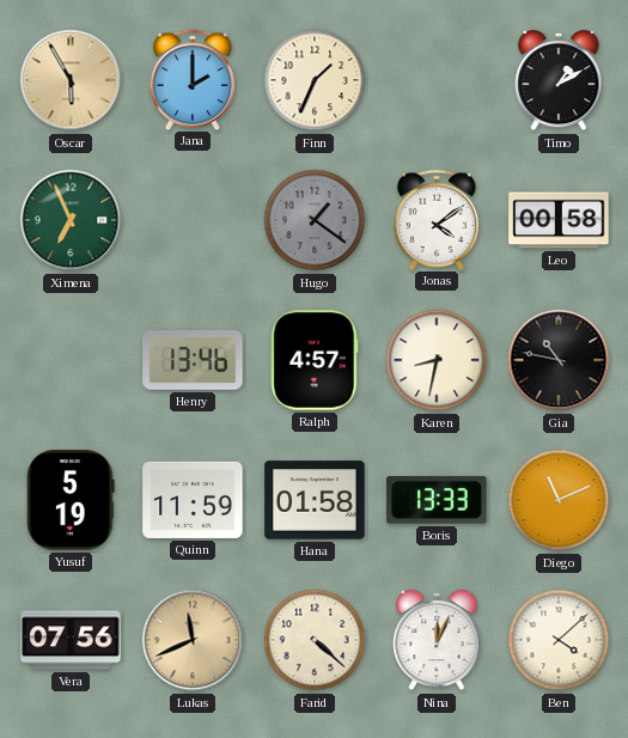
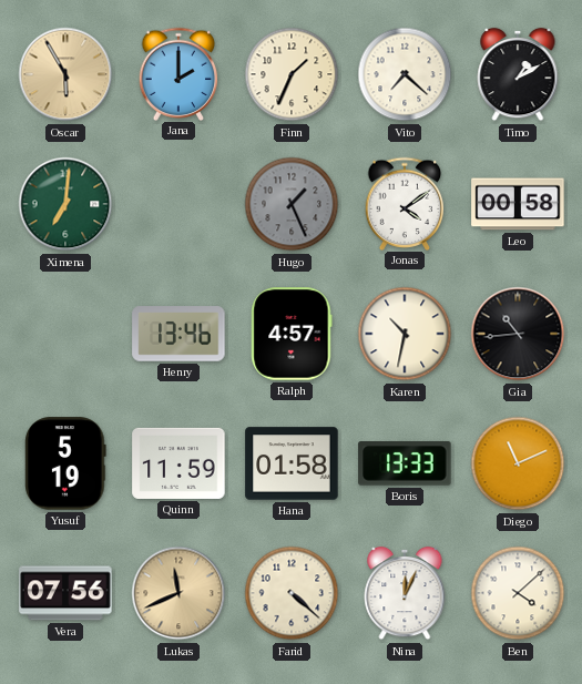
Vito: none -> 7:22
Ximena: 6:56 -> 7:01
Hugo: 1:21 -> 1:26
Karen: 8:32 -> 10:32
Gia: 10:47 -> 10:44
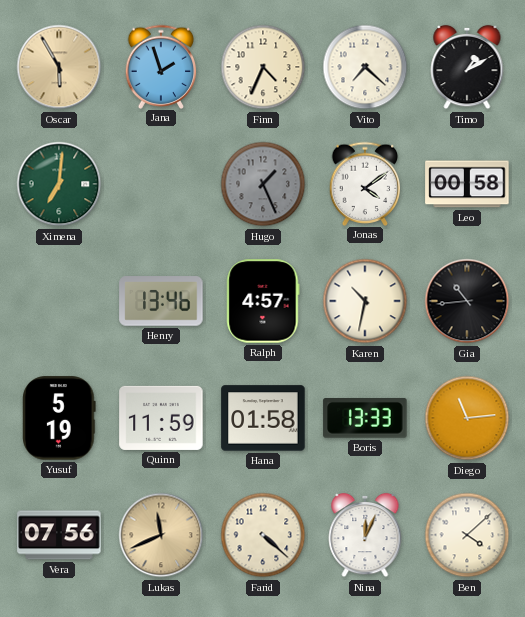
Jana: 2:00 -> 1:57
Finn: 1:34 -> 4:34
Diego: 11:11 -> 11:14
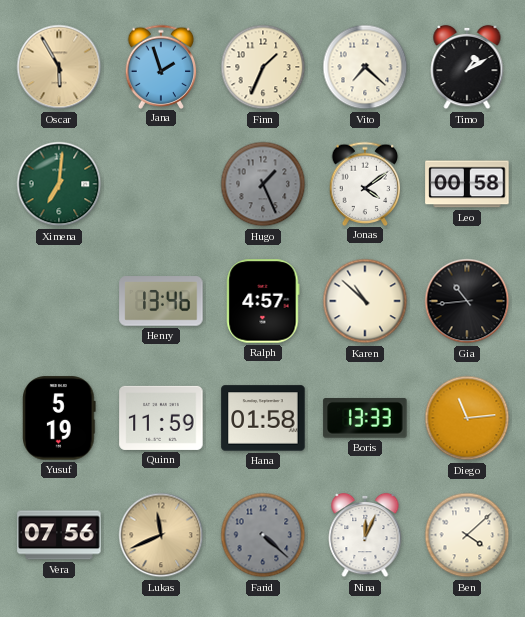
Finn: 4:34 -> 1:34
Karen: 10:32 -> 10:52
Farid dial: cream -> grey
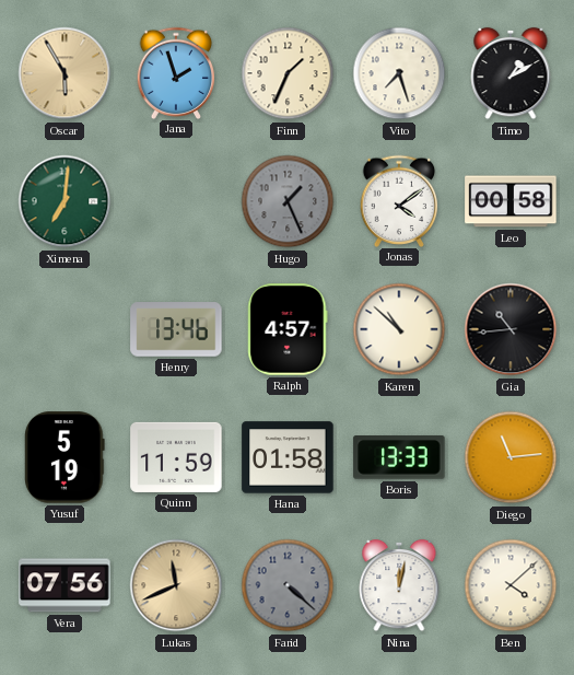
Vito: 7:22 -> 7:27
Nina: 12:04 -> 12:02
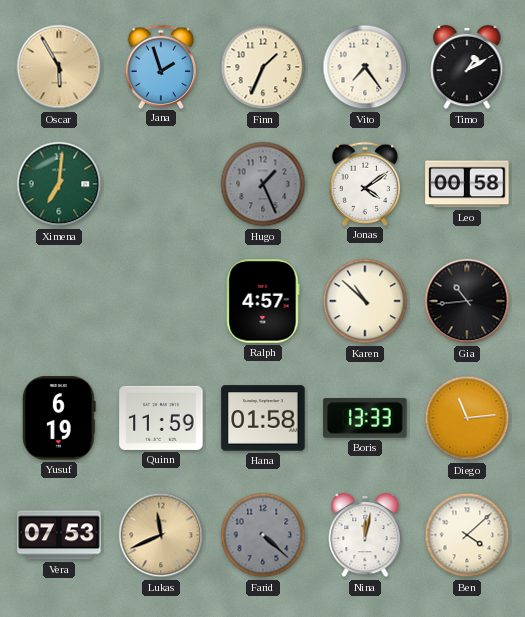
Vito: 7:27 -> 7:24
Henry: 13:46 -> none
Yusuf: 5:19 -> 6:19
Vera: 07:56 -> 07:53
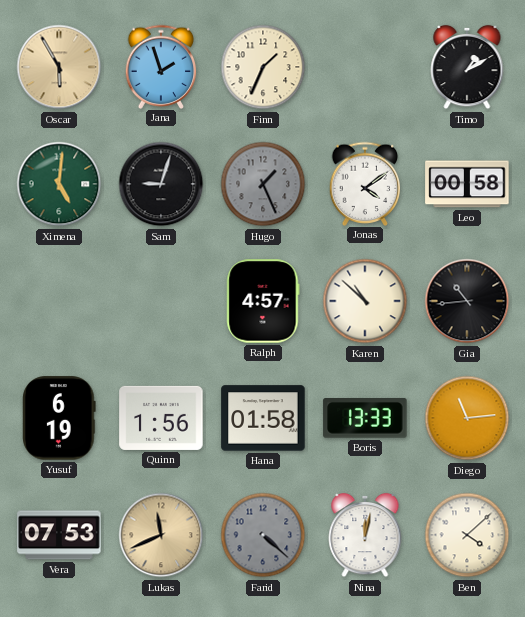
Vito: 7:24 -> none
Ximena: 7:01 -> 5:01
Sam: none -> 9:03
Quinn: 11:59 -> 1:56
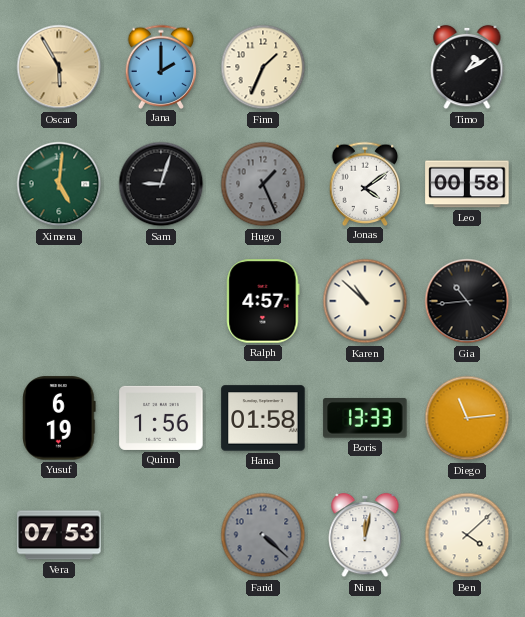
Jana: 1:57 -> 2:00
Lukas: 11:41 -> none
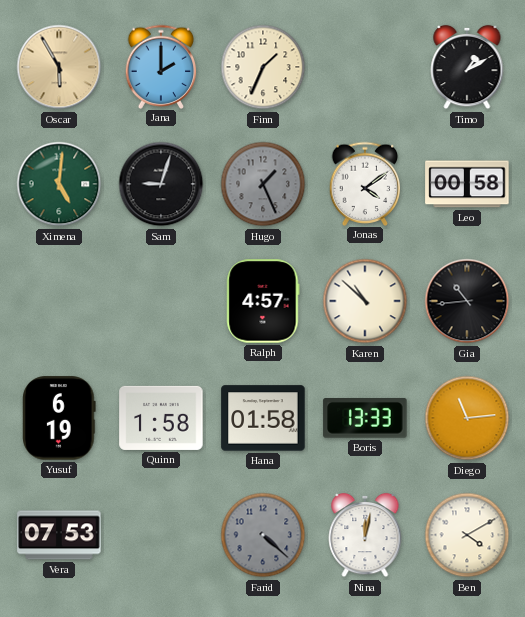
Quinn: 1:56 -> 1:58
Ben: 4:08 -> 4:10
